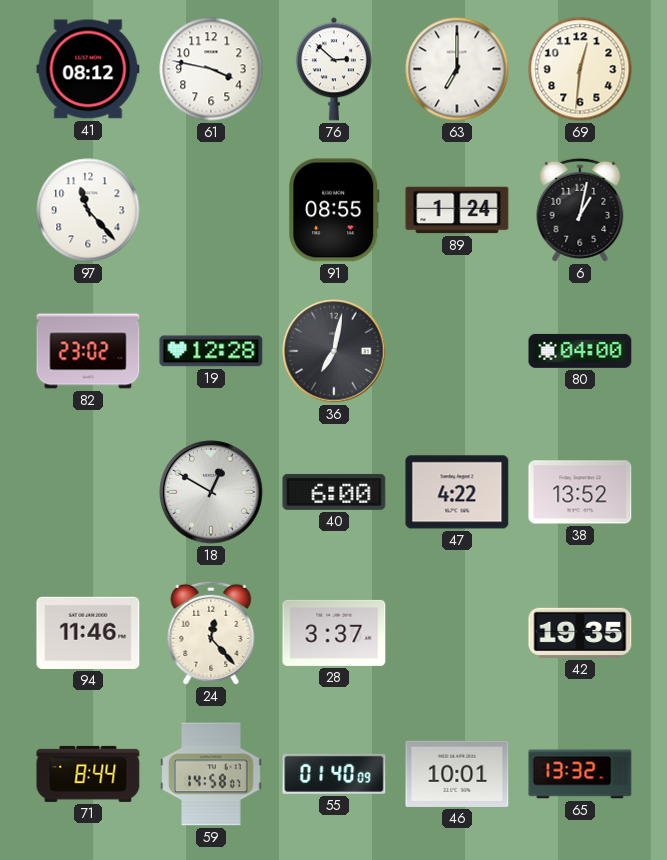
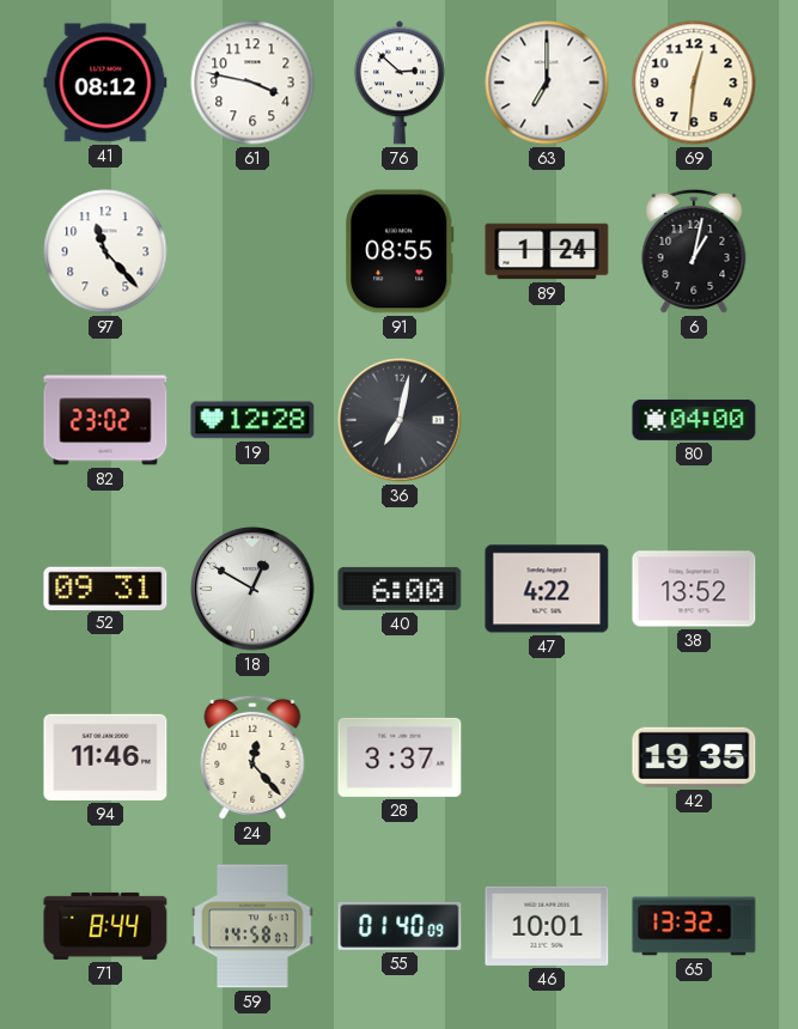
52: none -> 09:31
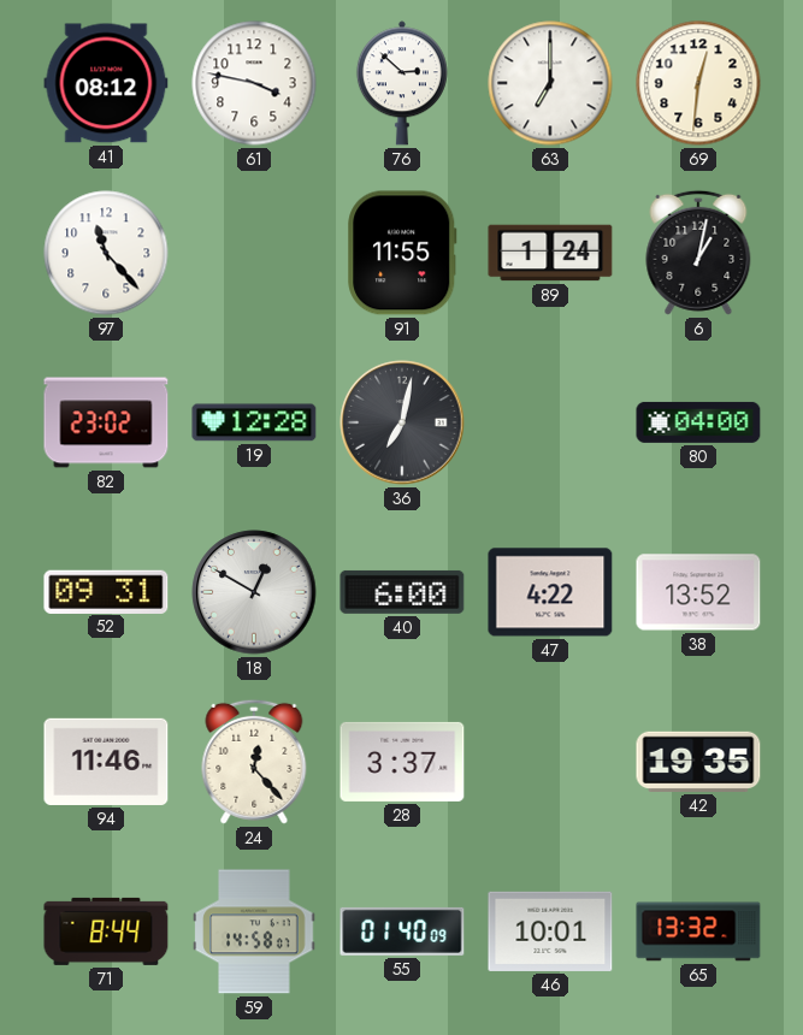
91: 08:55 -> 11:55
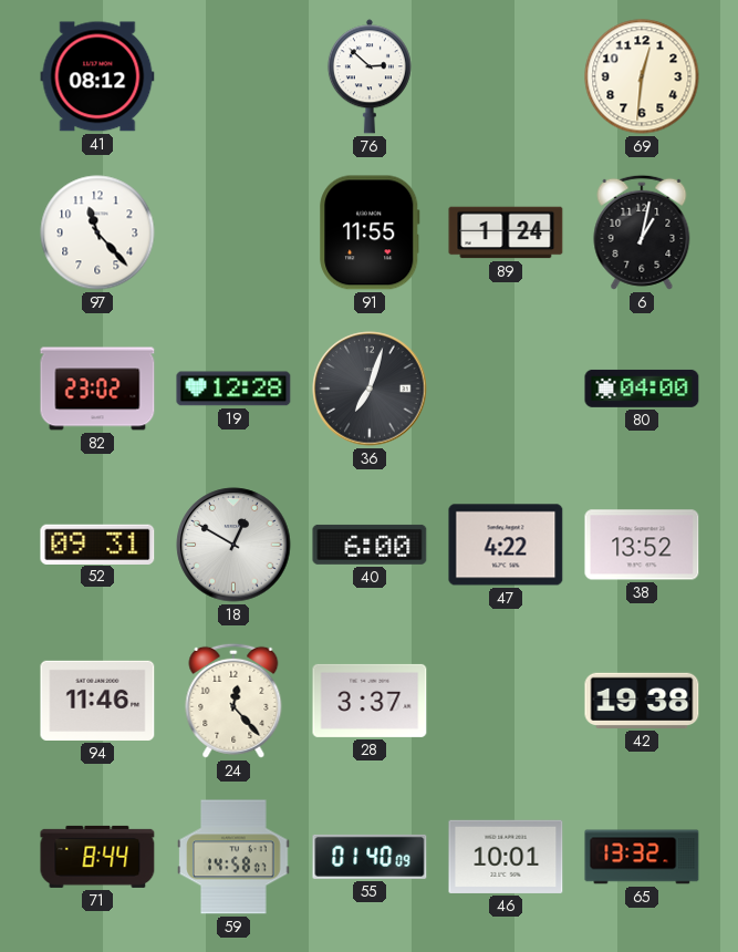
61: 3:47 -> none
63: 7:00 -> none
36: 7:02 -> 7:03
42: 19:35 -> 19:38
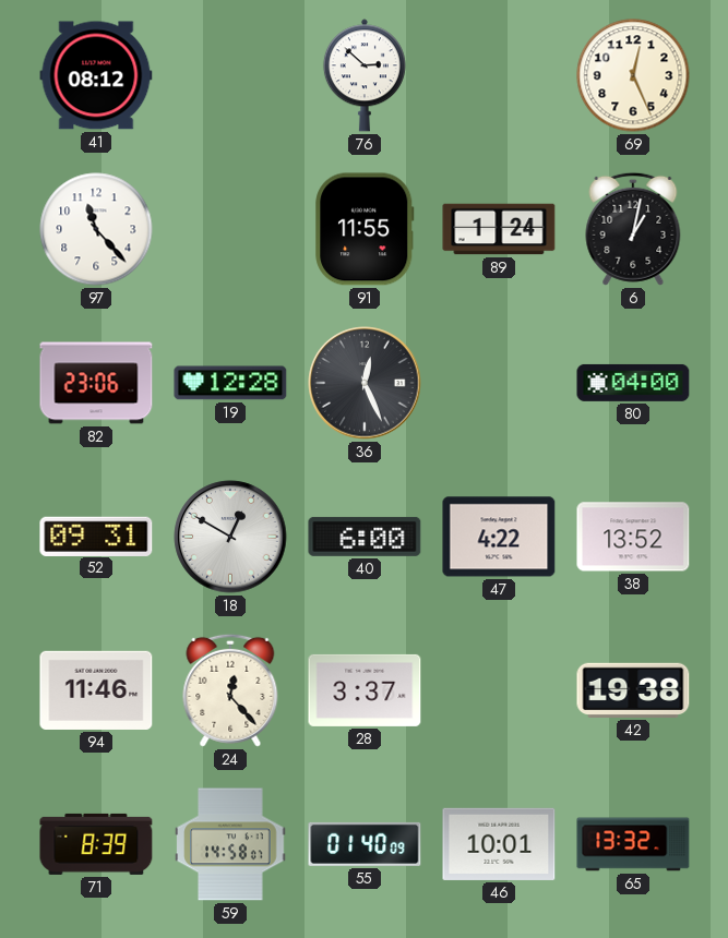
69: 12:31 -> 12:26
82: 23:02 -> 23:06
36: 7:03 -> 12:26
71: 8:44 -> 8:39
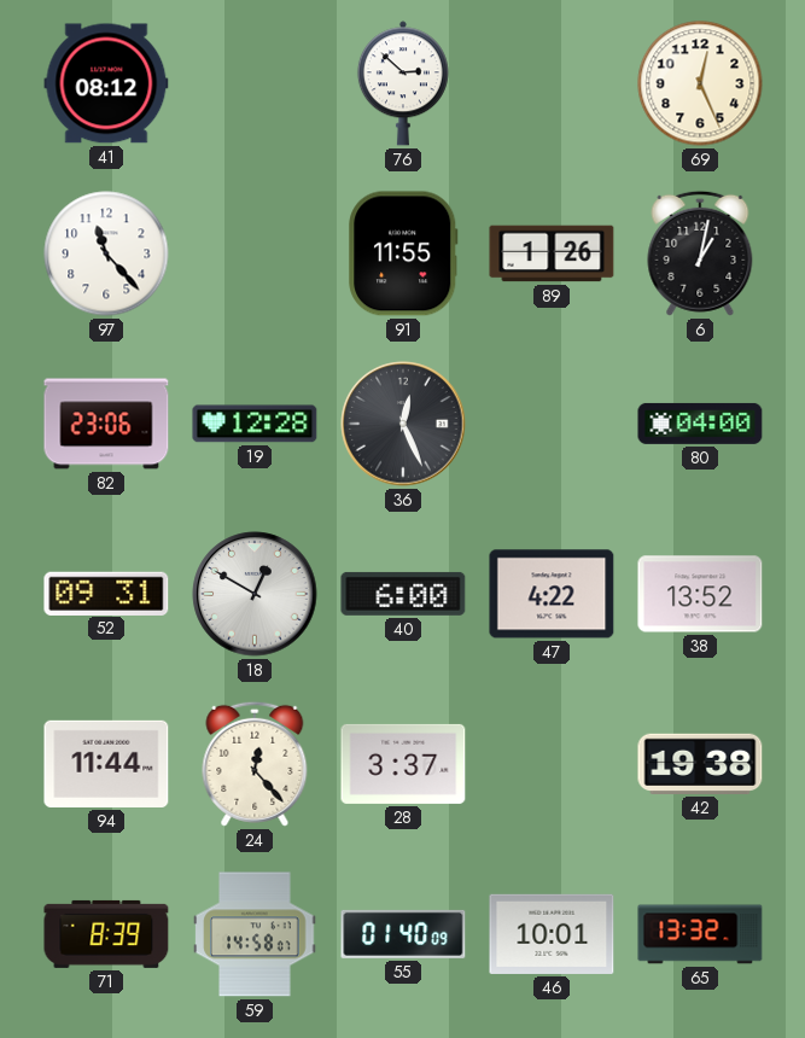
89: 1:24 -> 1:26
94: 11:46 -> 11:44
